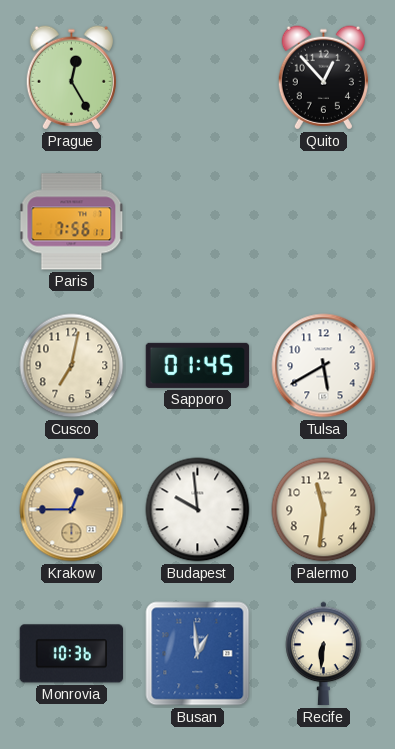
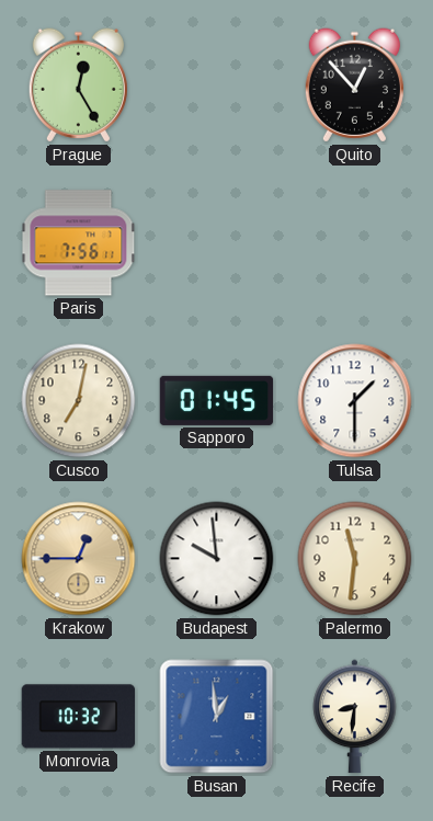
Tulsa: 5:40 -> 1:30
Monrovia: 10:36 -> 10:32
Recife: 6:31 -> 8:31
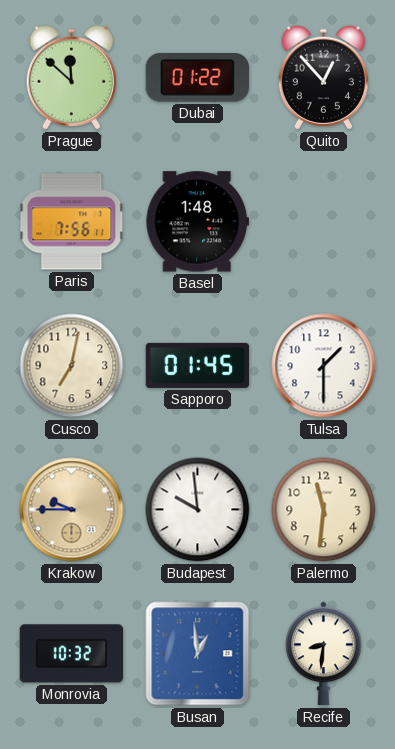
Prague: 12:25 -> 11:52
Dubai: none -> 01:22
Basel: none -> 1:48
Krakow: 12:45 -> 9:45
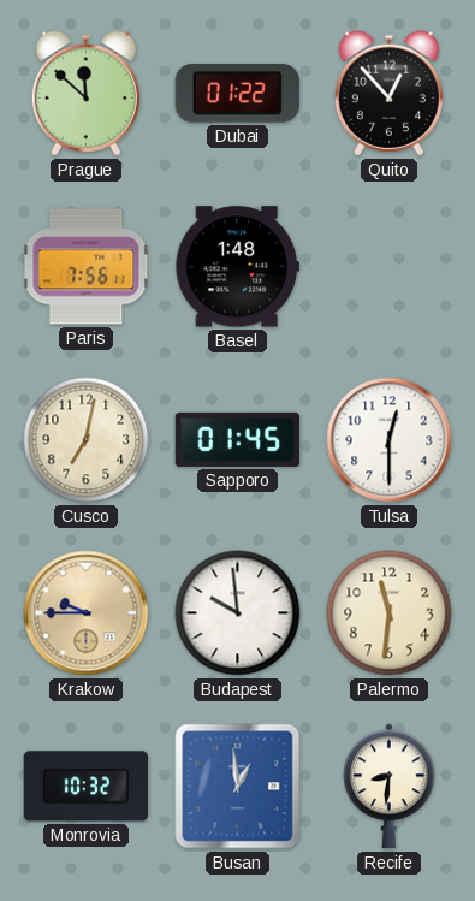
Tulsa: 1:30 -> 12:30
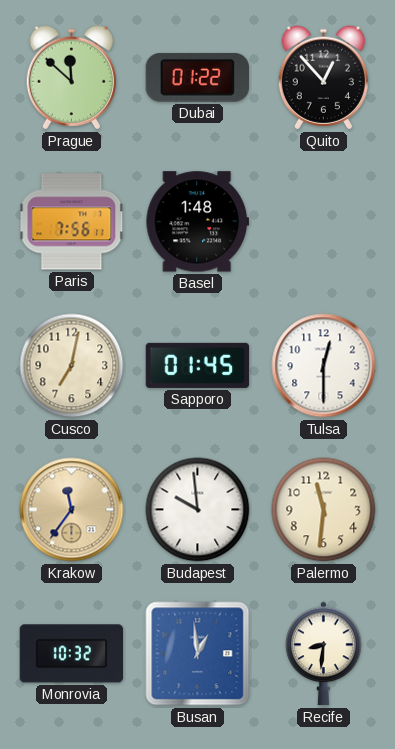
Krakow: 9:45 -> 11:36
